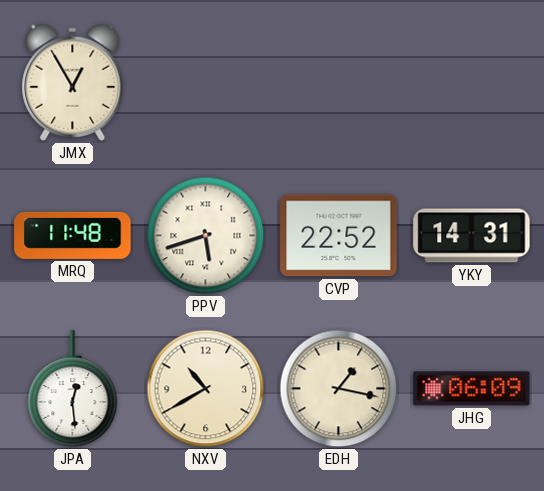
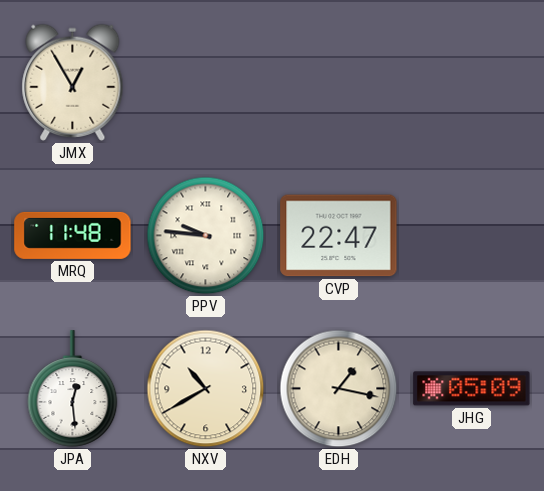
PPV: 5:42 -> 9:46
CVP: 22:52 -> 22:47
YKY: 14:31 -> none
JHG: 06:09 -> 05:09
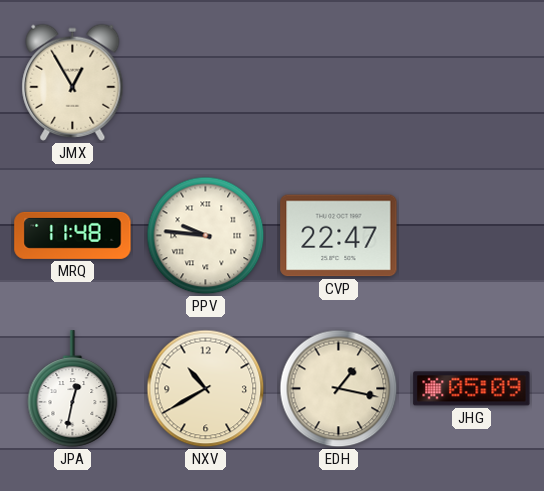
JPA: 12:29 -> 12:32
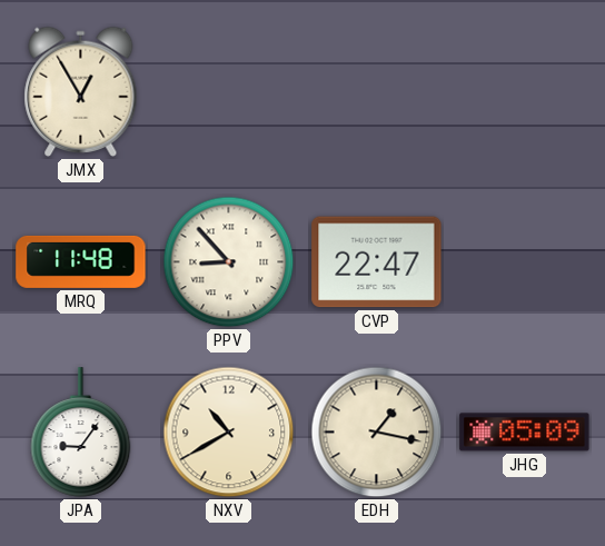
PPV: 9:46 -> 8:53
JPA: 12:32 -> 9:06
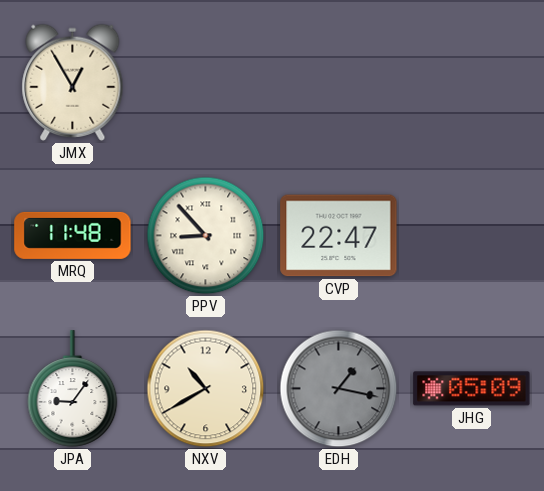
EDH dial: cream -> grey
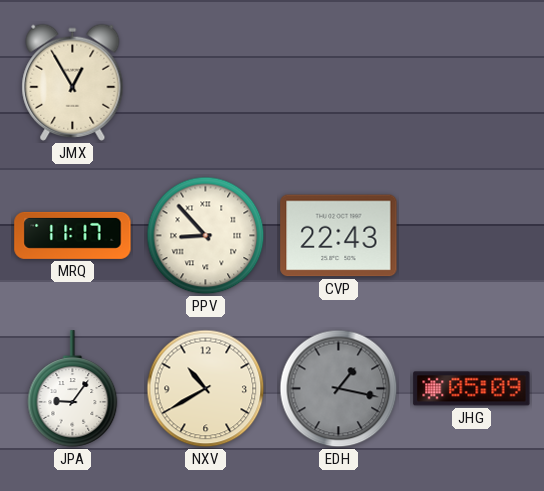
MRQ: 11:48 -> 11:17
CVP: 22:47 -> 22:43
